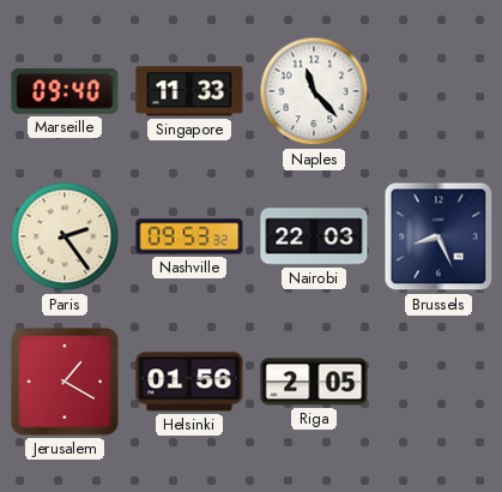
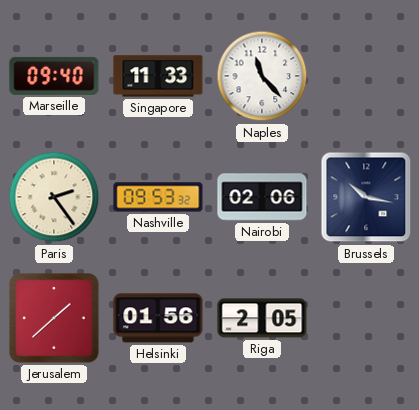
Nairobi: 22:03 -> 02:06
Brussels: 8:26 -> 10:17
Jerusalem: 1:20 -> 1:38
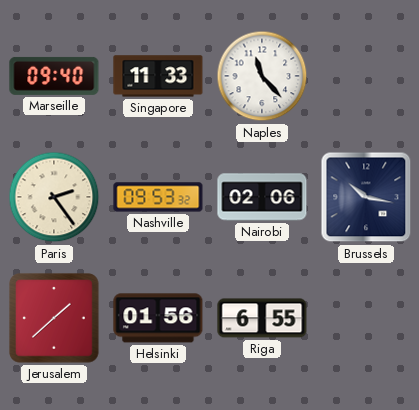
Riga: 2:05 -> 6:55
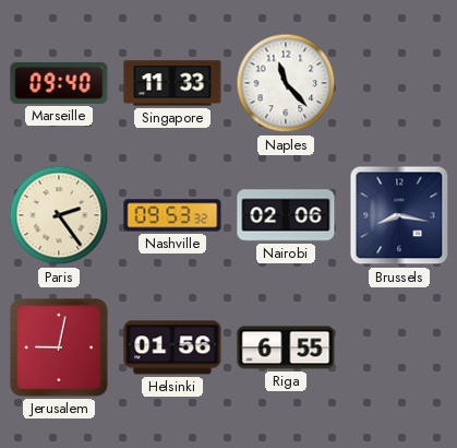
Brussels: 10:17 -> 8:17
Jerusalem: 1:38 -> 9:02
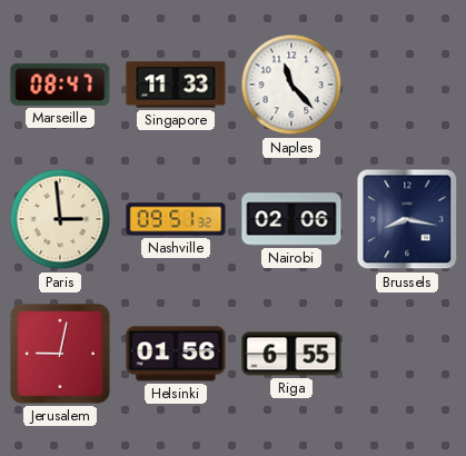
Marseille: 09:40 -> 08:47
Paris: 2:24 -> 2:59
Nashville: 09:53 -> 09:51
